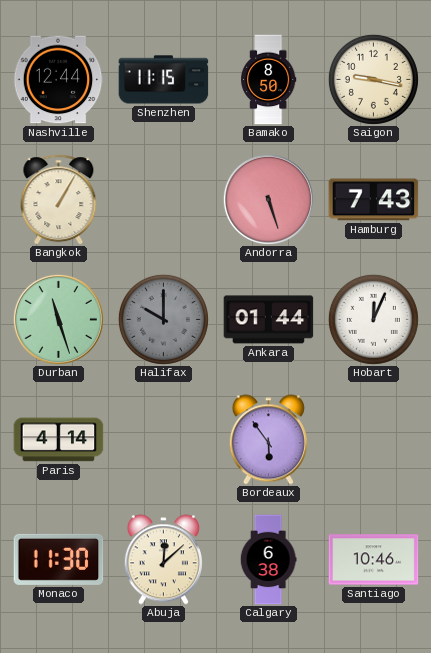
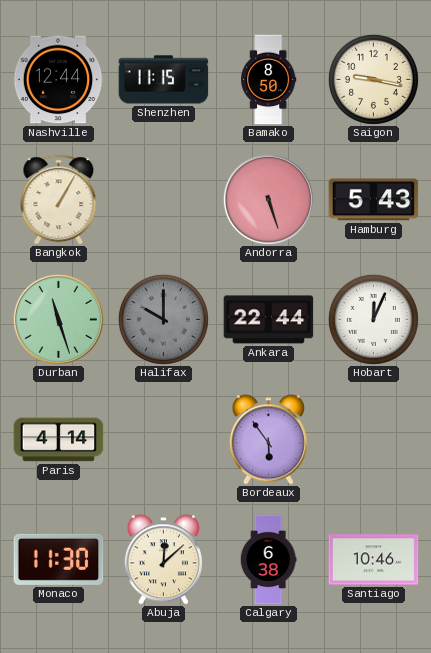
Hamburg: 7:43 -> 5:43
Ankara: 01:44 -> 22:44
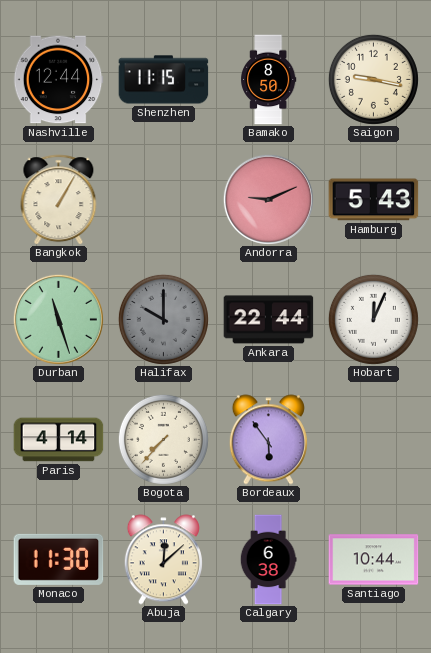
Andorra: 5:27 -> 9:11
Bogota: none -> 7:37
Santiago: 10:46 -> 10:44
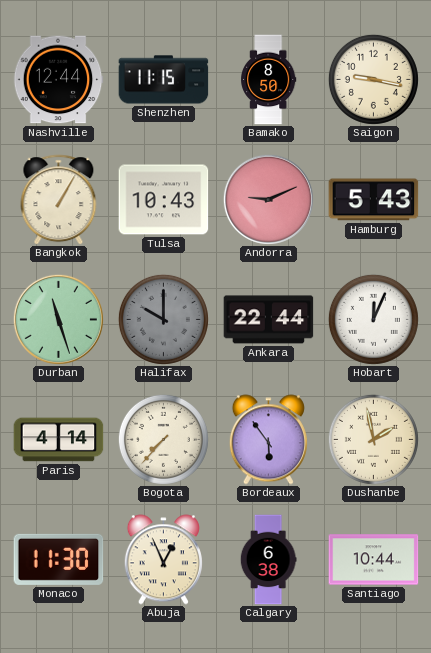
Tulsa: none -> 10:43
Dushanbe: none -> 1:58
Abuja: 12:08 -> 12:56
